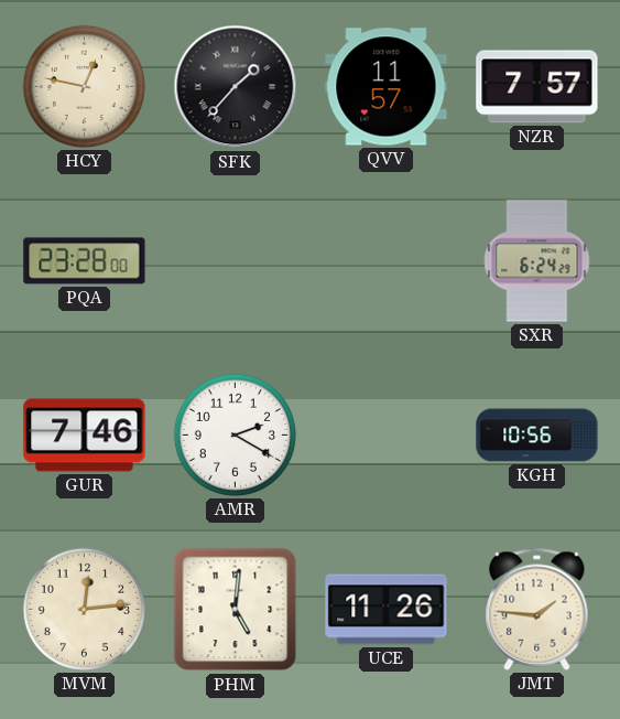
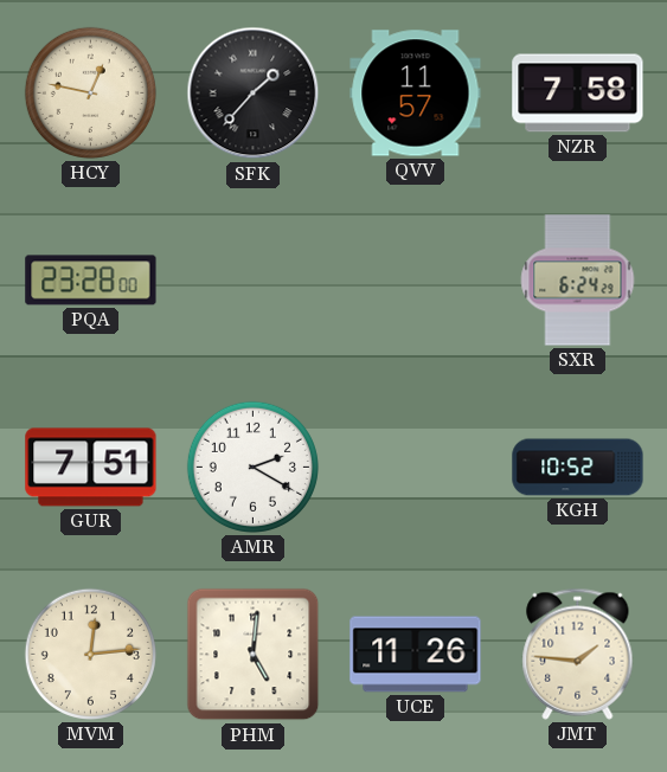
NZR: 7:57 -> 7:58
GUR: 7:46 -> 7:51
KGH: 10:56 -> 10:52
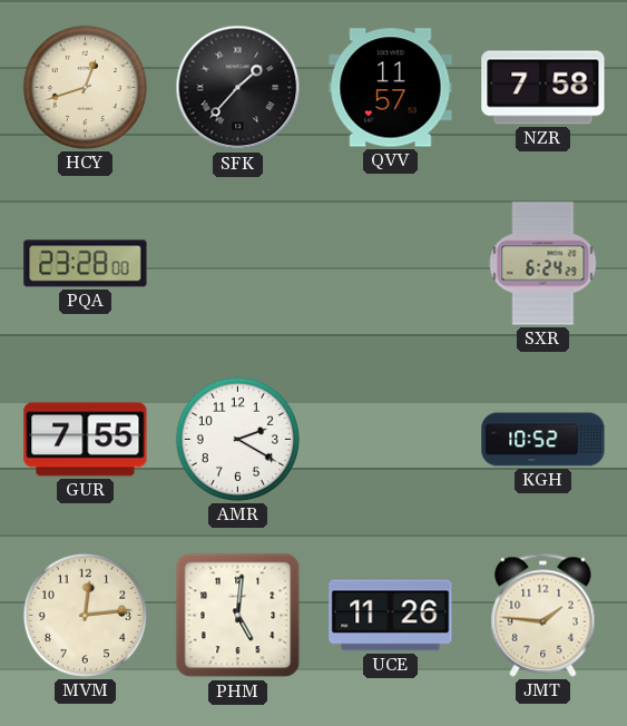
HCY: 12:47 -> 12:42
GUR: 7:51 -> 7:55
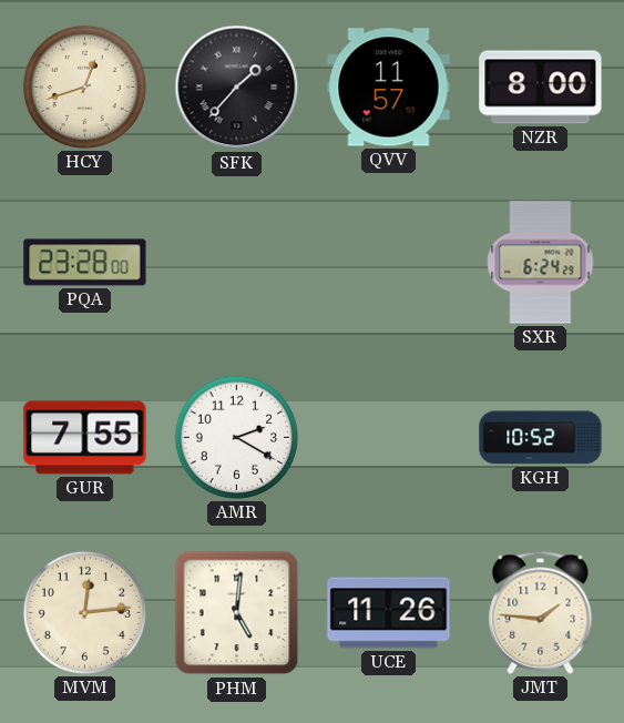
NZR: 7:58 -> 8:00
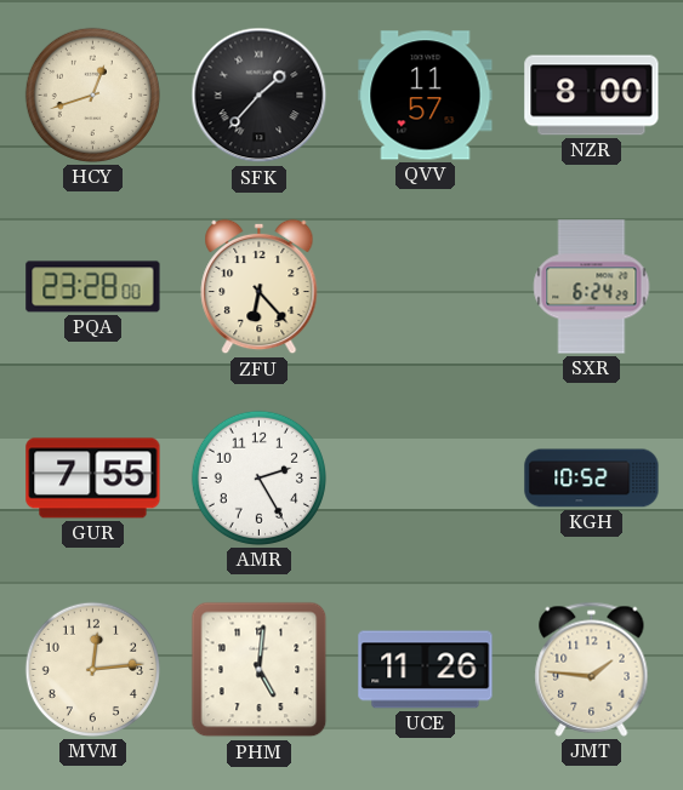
ZFU: none -> 6:23
AMR: 2:20 -> 2:25
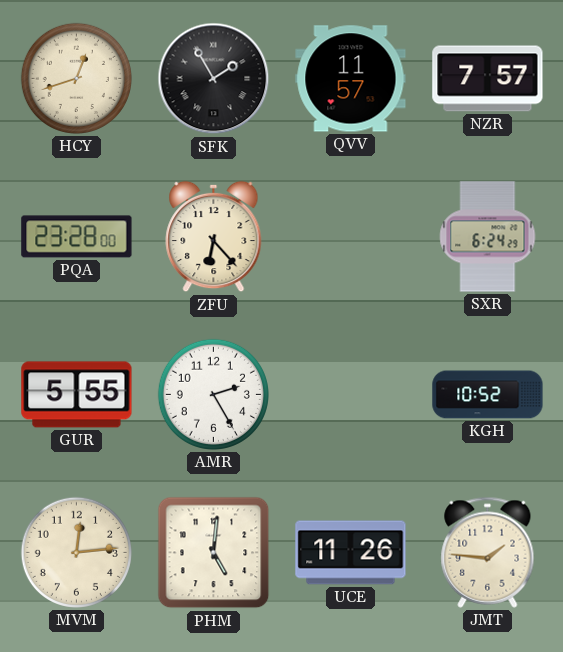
SFK: 1:37 -> 1:55
NZR: 8:00 -> 7:57
GUR: 7:55 -> 5:55
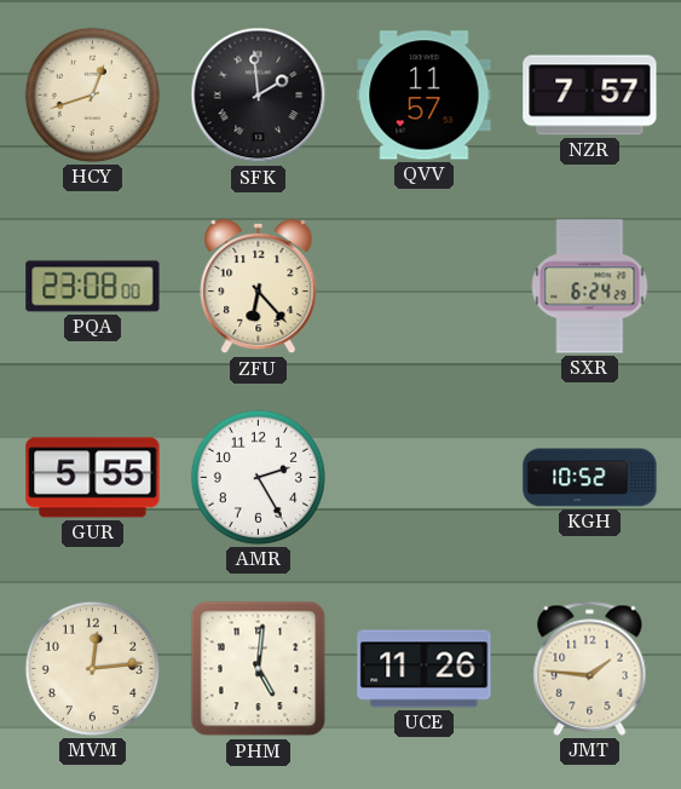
SFK: 1:55 -> 1:59
PQA: 23:28 -> 23:08
